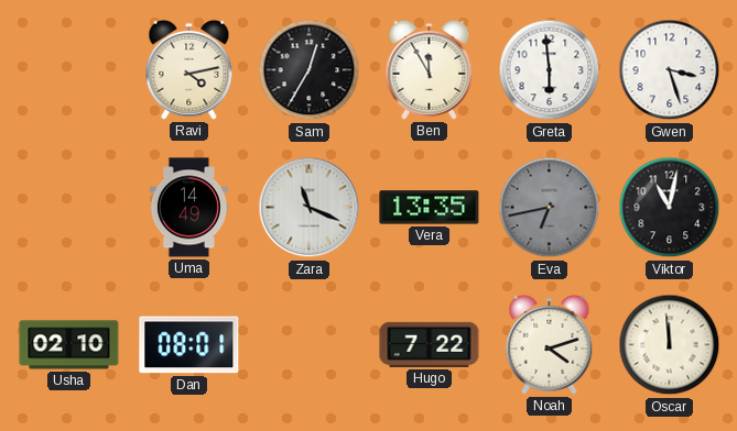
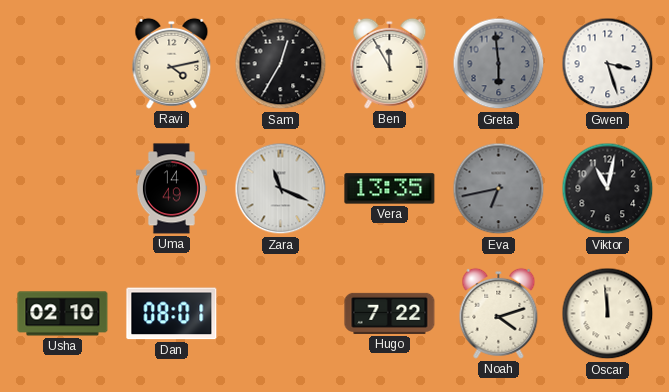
Greta dial: white -> grey
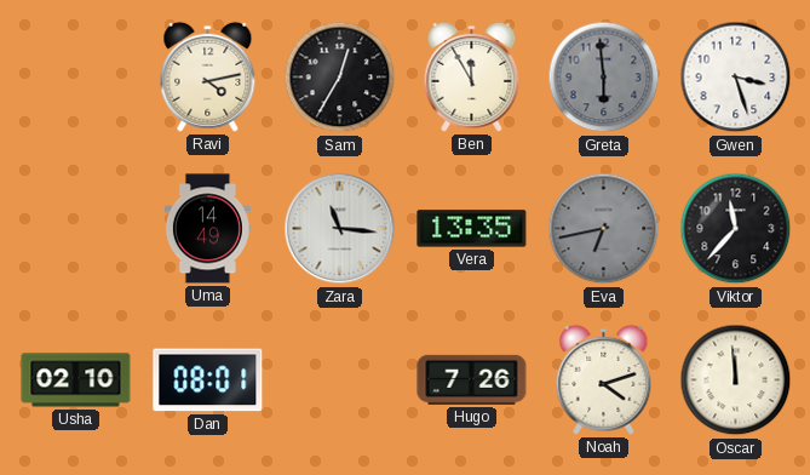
Zara: 11:19 -> 11:16
Viktor: 11:02 -> 11:37
Hugo: 7:22 -> 7:26
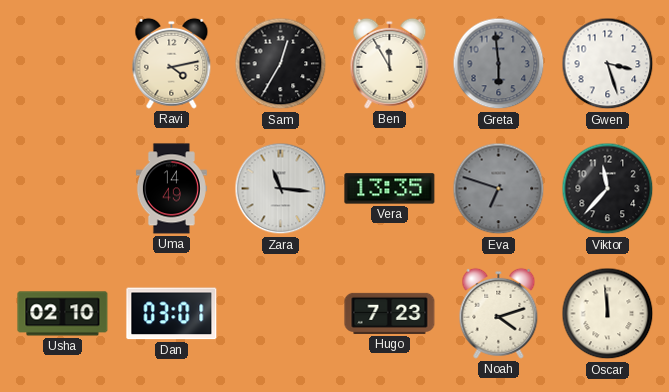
Eva: 6:43 -> 6:48
Dan: 08:01 -> 03:01
Hugo: 7:26 -> 7:23
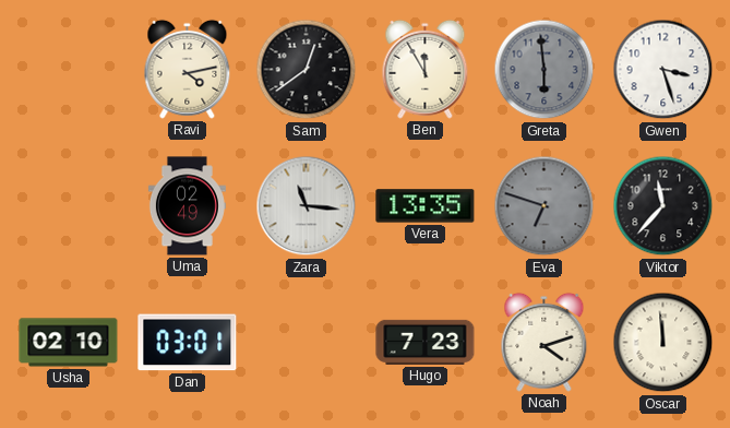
Sam: 12:35 -> 12:39
Uma: 14:49 -> 02:49
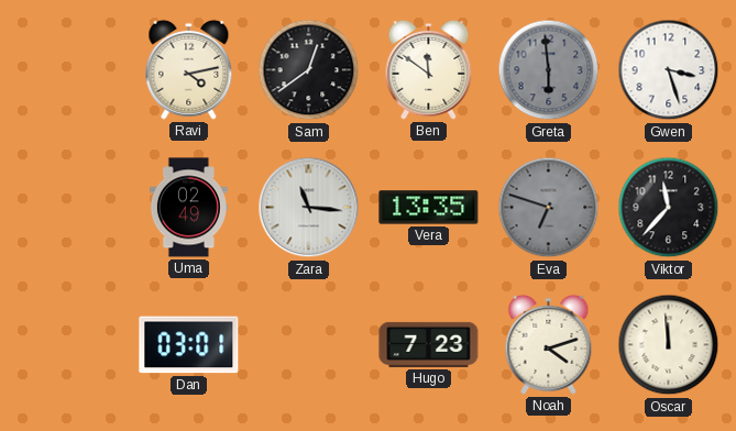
Ben: 11:55 -> 11:51
Usha: 02:10 -> none
